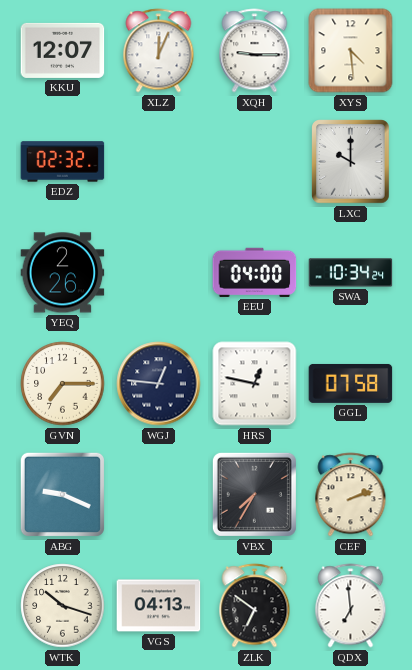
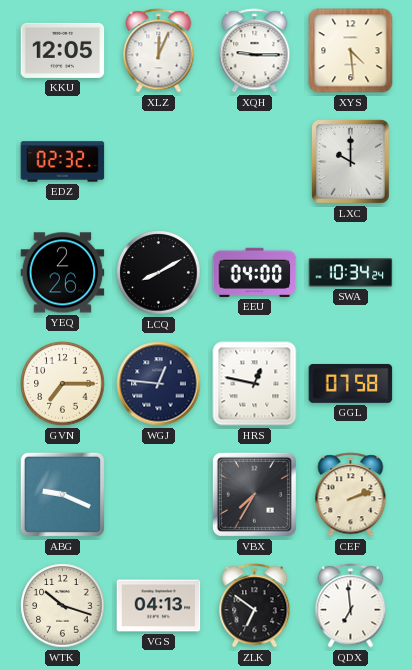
KKU: 12:07 -> 12:05
LCQ: none -> 8:10
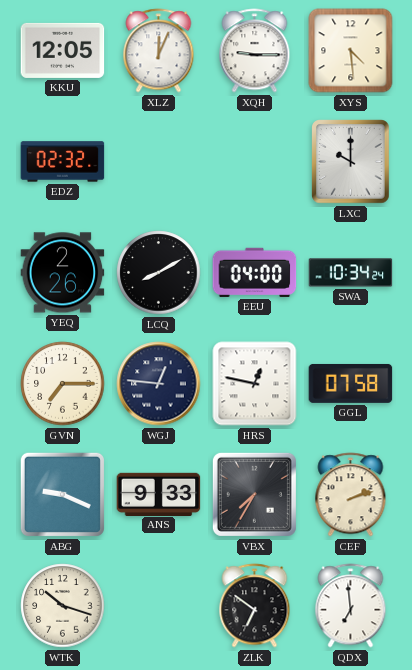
ANS: none -> 9:33
VGS: 04:13 -> none
